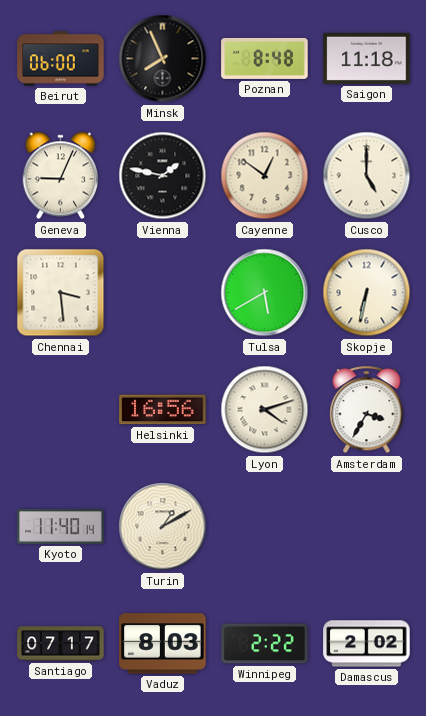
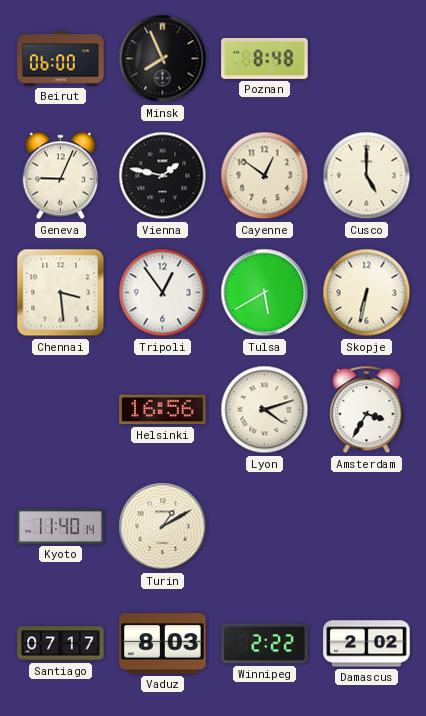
Saigon: 11:18 -> none
Tripoli: none -> 12:54
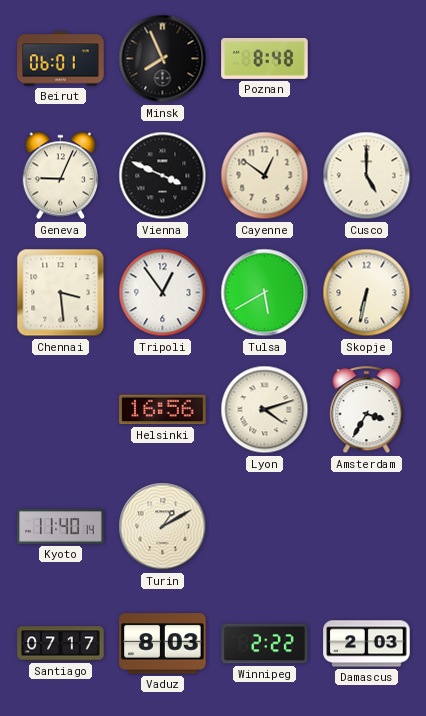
Beirut: 06:00 -> 06:01
Vienna: 1:47 -> 3:49
Damascus: 2:02 -> 2:03
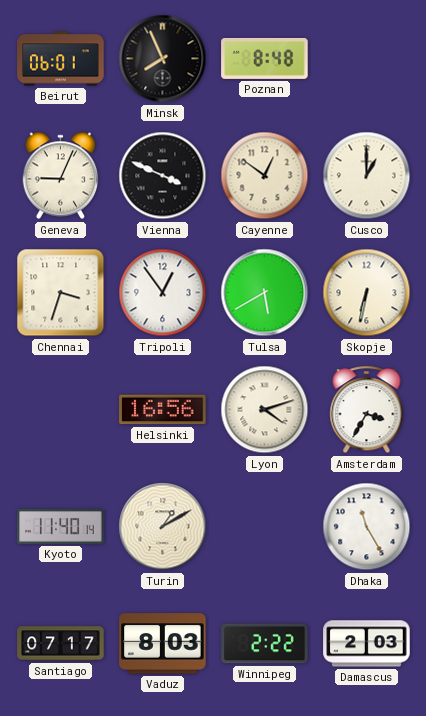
Cusco: 5:00 -> 1:00
Chennai: 3:29 -> 3:33
Dhaka: none -> 11:25
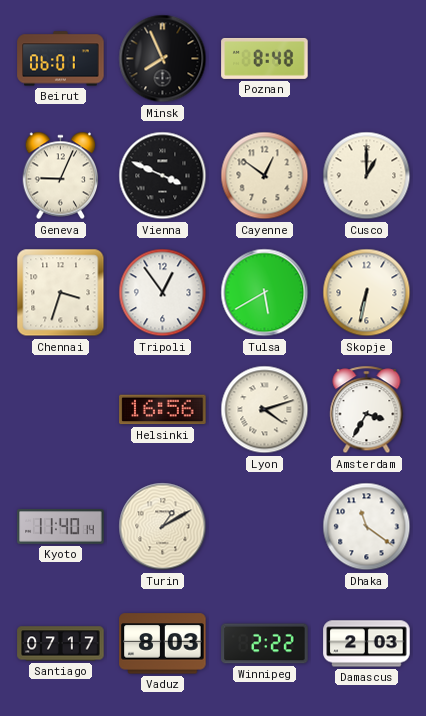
Dhaka: 11:25 -> 11:21
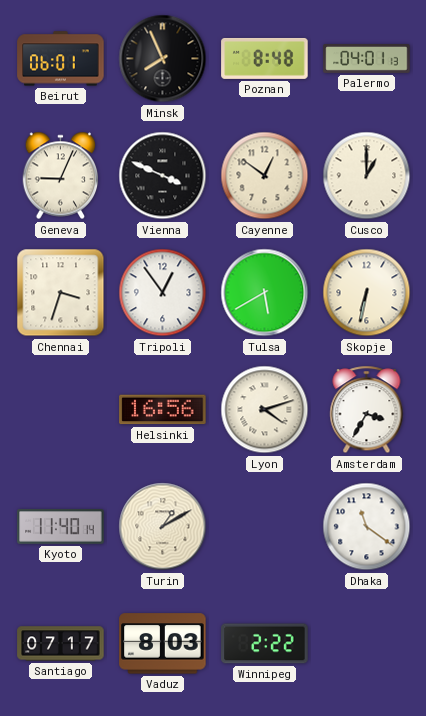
Palermo: none -> 04:01
Damascus: 2:03 -> none
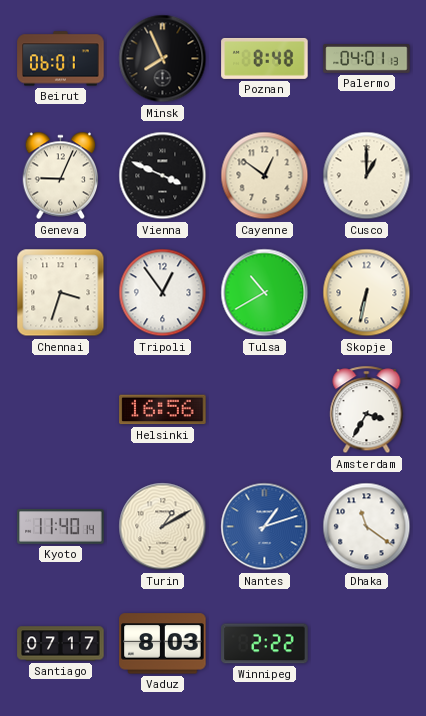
Tulsa: 5:40 -> 10:40
Lyon: 4:12 -> none
Nantes: none -> 1:12
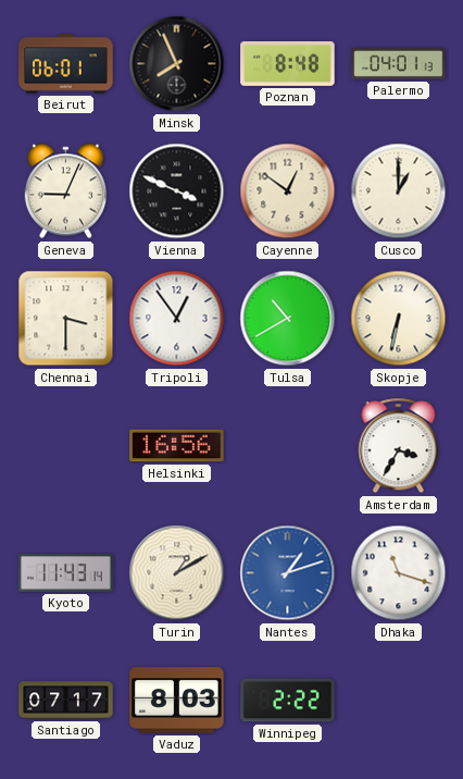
Chennai: 3:33 -> 3:30
Kyoto: 11:40 -> 11:43
Dhaka: 11:21 -> 11:18
